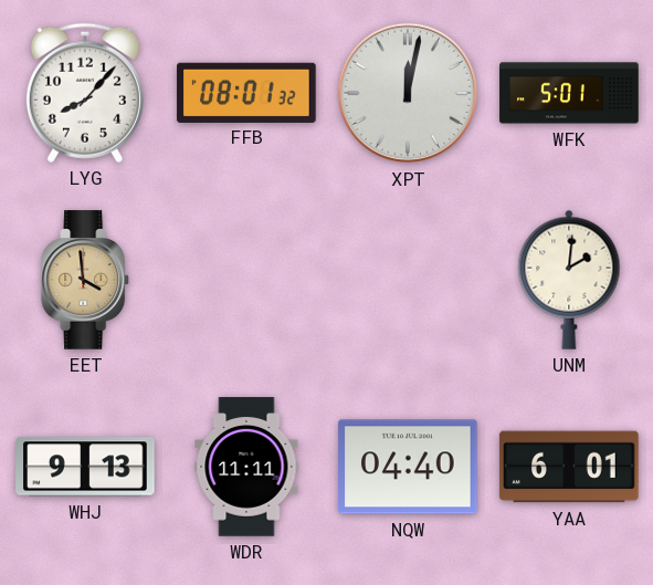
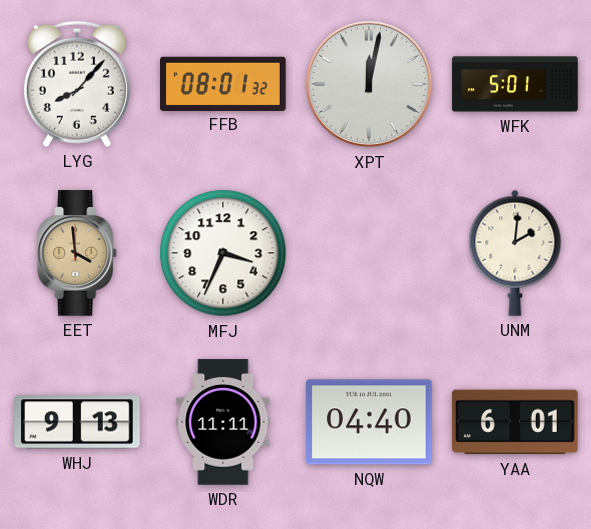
MFJ: none -> 3:34
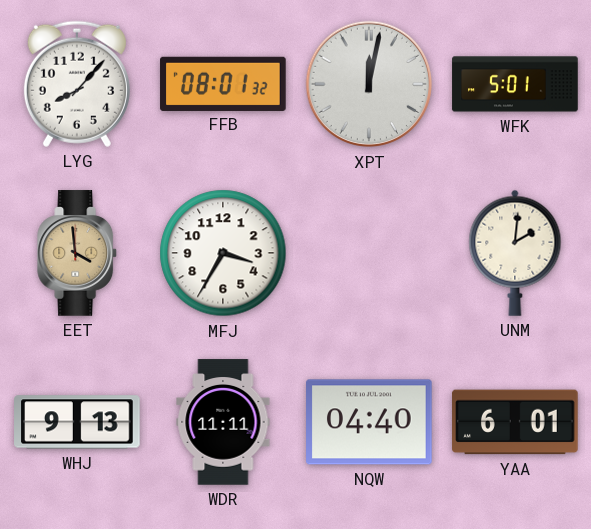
MFJ: 3:34 -> 3:35
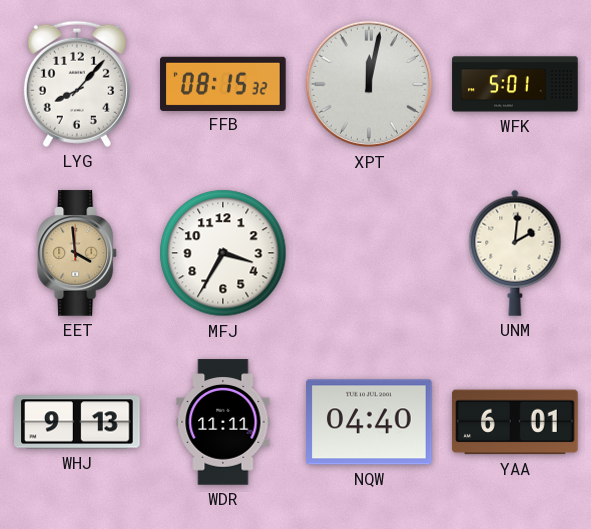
FFB: 08:01 -> 08:15
